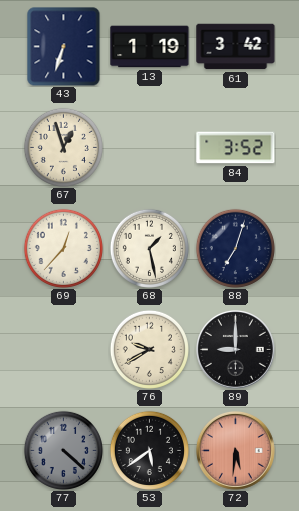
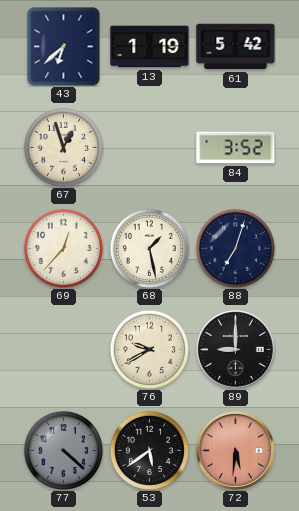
43: 6:33 -> 6:38
61: 3:42 -> 5:42
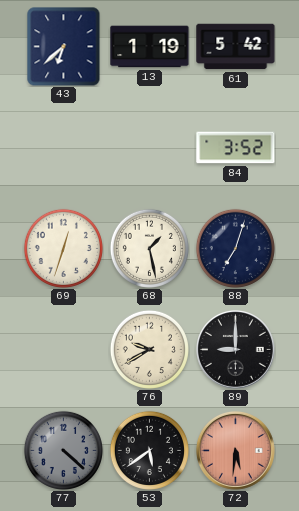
67: 12:57 -> none
69: 12:37 -> 12:33
